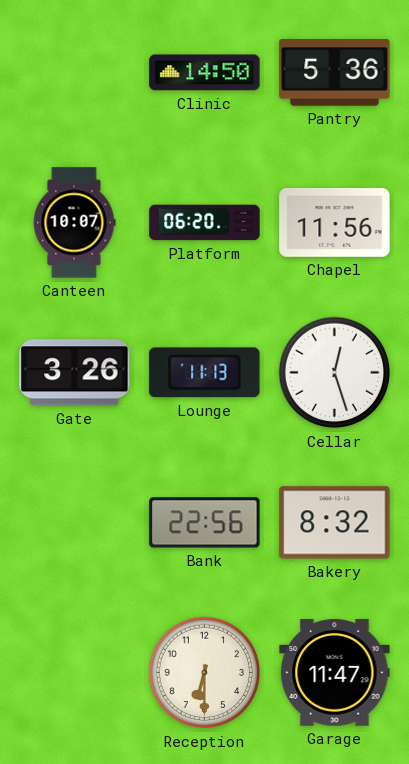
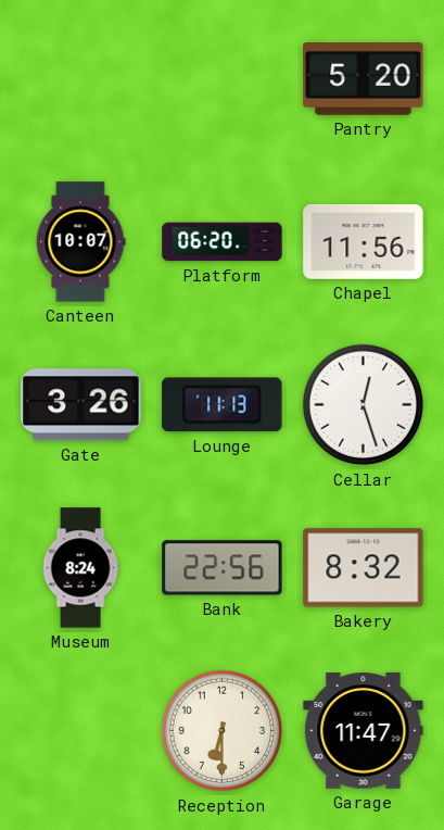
Clinic: 14:50 -> none
Pantry: 5:36 -> 5:20
Museum: none -> 8:24
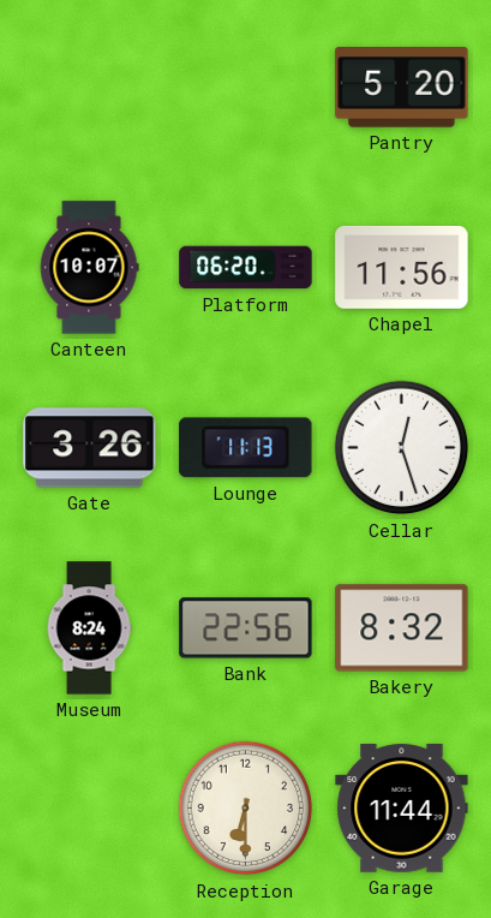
Garage: 11:47 -> 11:44
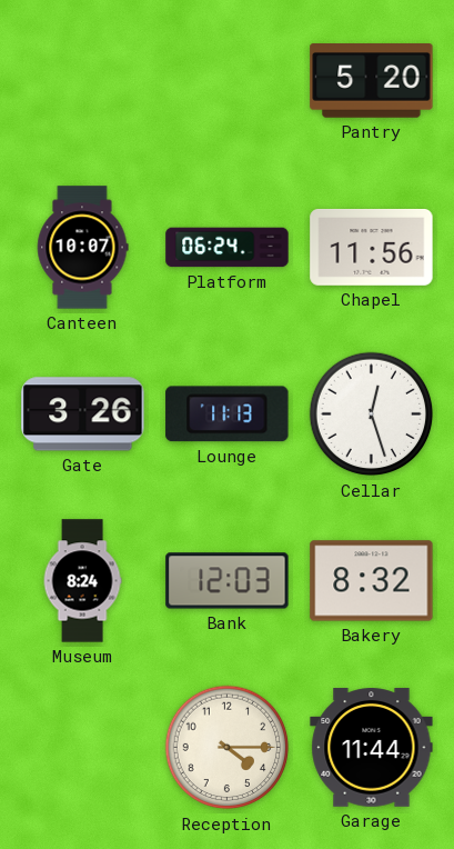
Platform: 06:20 -> 06:24
Bank: 22:56 -> 12:03
Reception: 6:30 -> 4:15
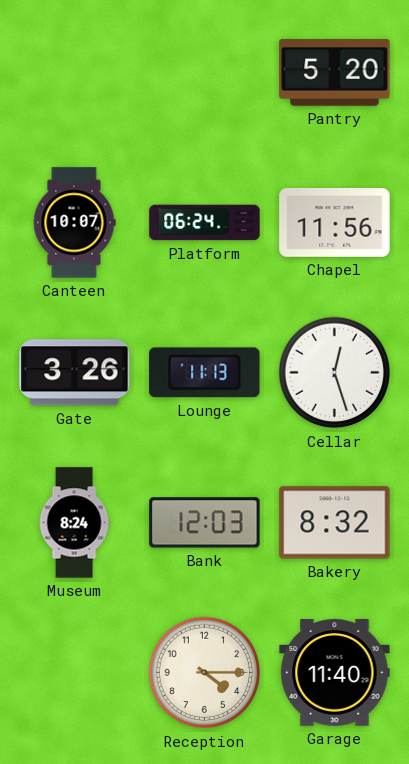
Garage: 11:44 -> 11:40
